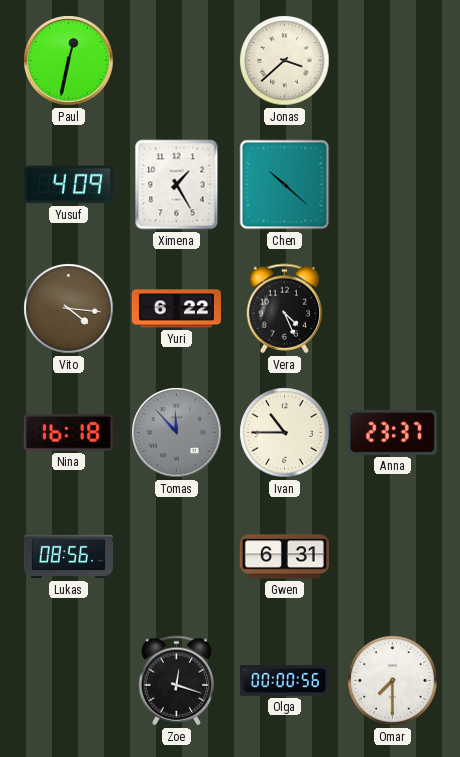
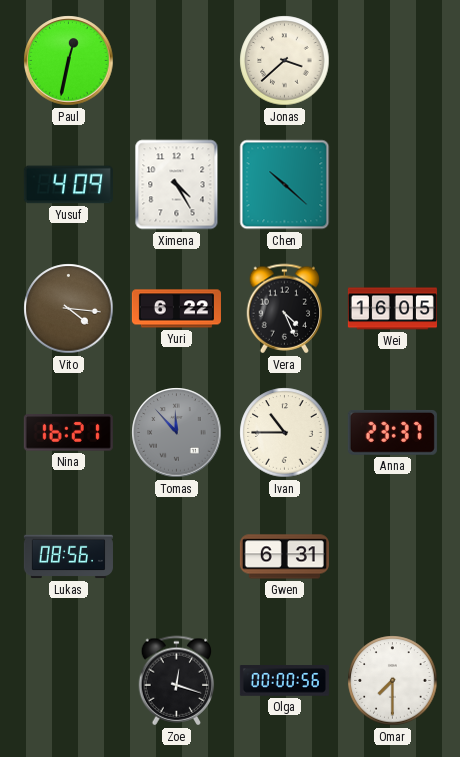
Ximena: 1:25 -> 4:25
Wei: none -> 16:05
Nina: 16:18 -> 16:21
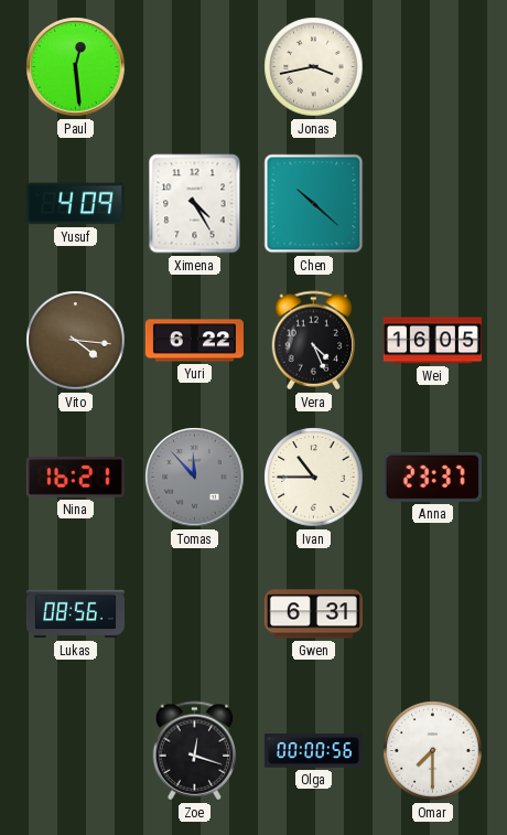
Paul: 12:32 -> 12:29
Jonas: 3:38 -> 3:43
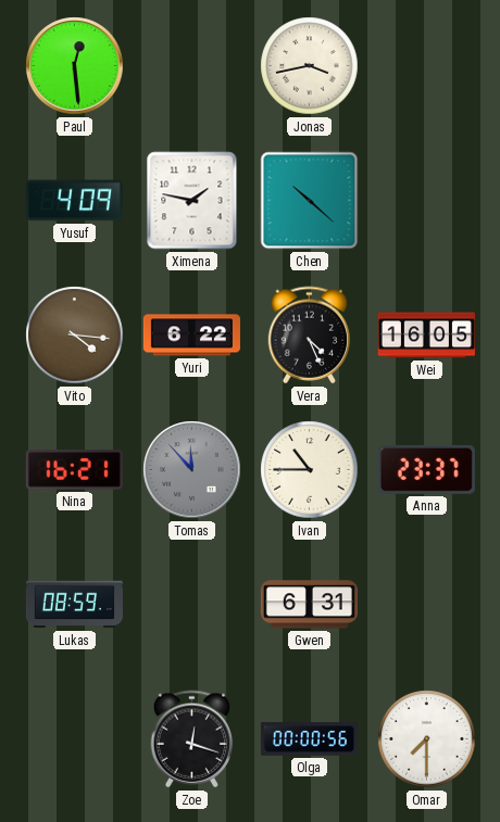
Ximena: 4:25 -> 1:47
Lukas: 08:56 -> 08:59
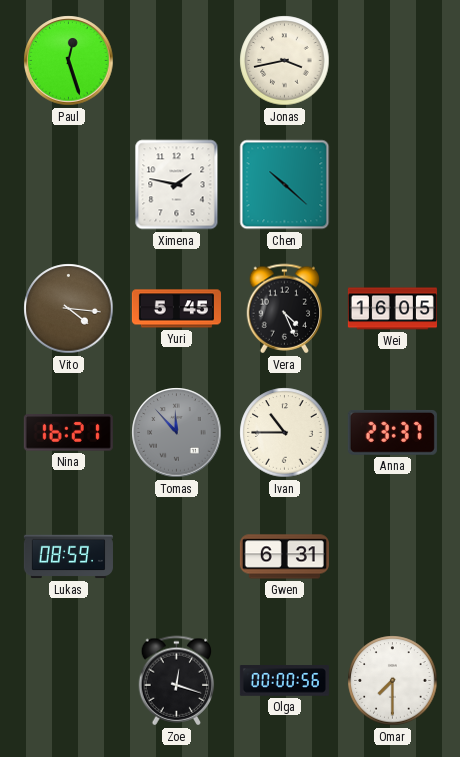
Paul: 12:29 -> 12:27
Yusuf: 4:09 -> none
Yuri: 6:22 -> 5:45
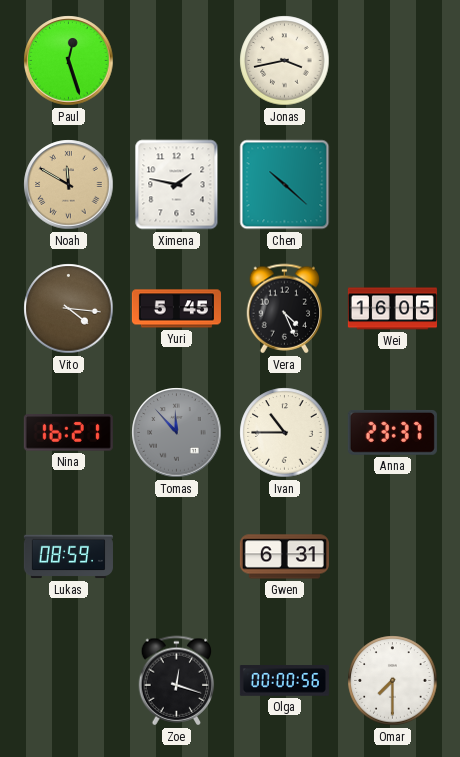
Noah: none -> 11:50
